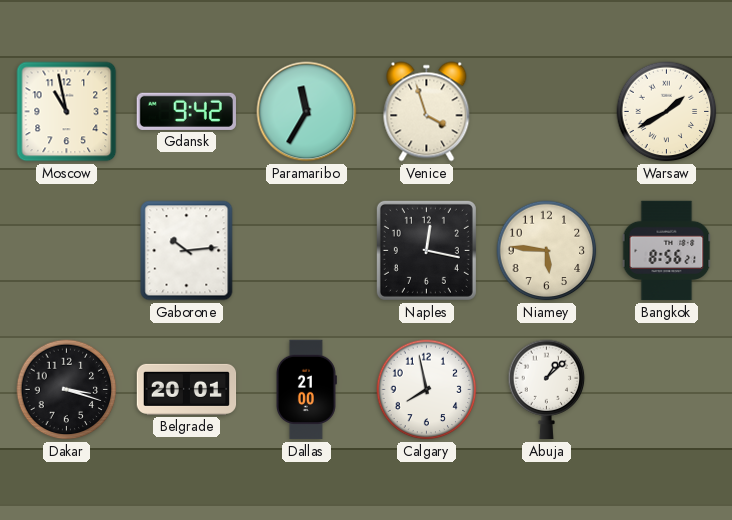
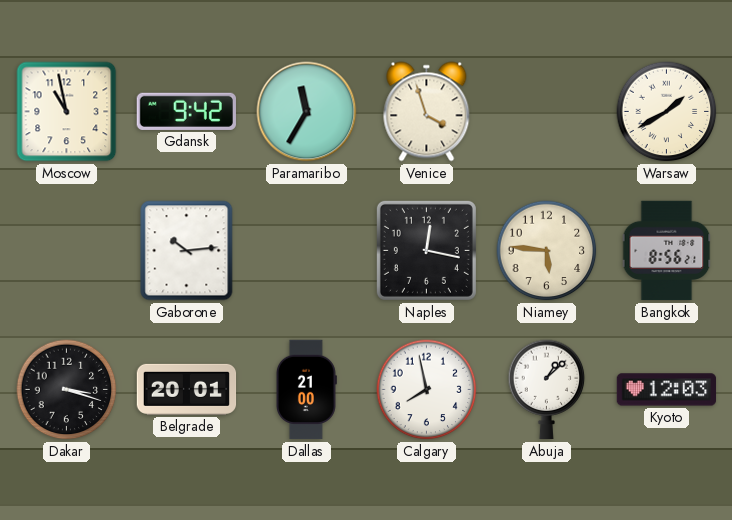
Kyoto: none -> 12:03
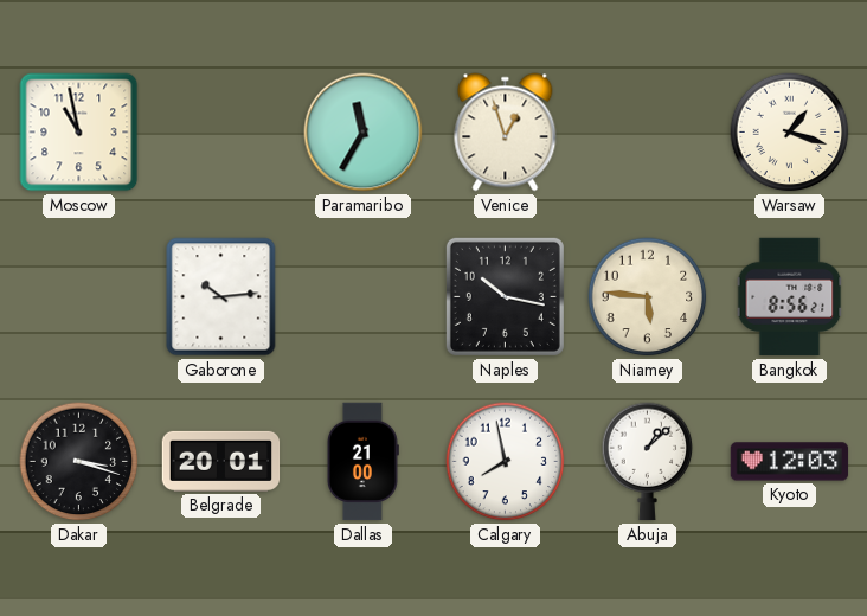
Gdansk: 9:42 -> none
Venice: 3:57 -> 12:57
Warsaw: 1:40 -> 1:18
Naples: 12:17 -> 10:17
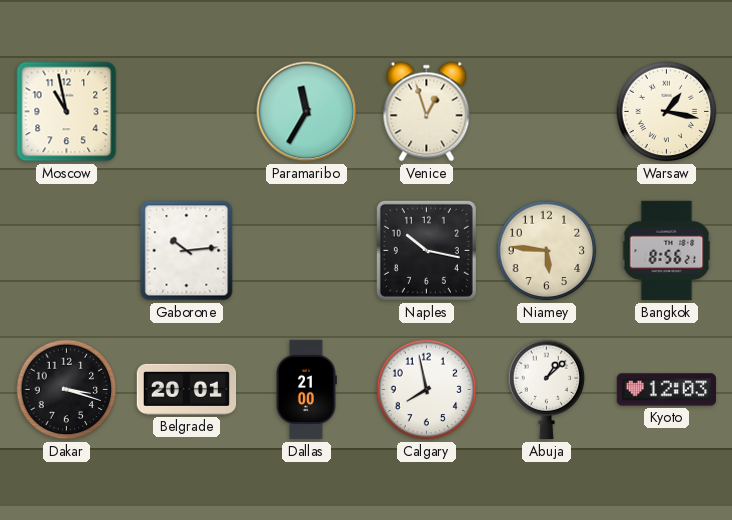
Warsaw: 1:18 -> 1:17
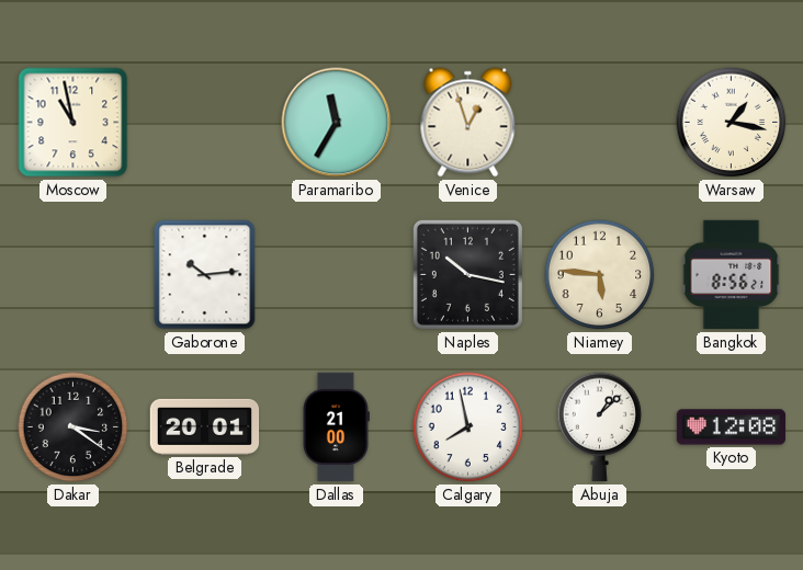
Dakar: 3:18 -> 3:21
Kyoto: 12:03 -> 12:08
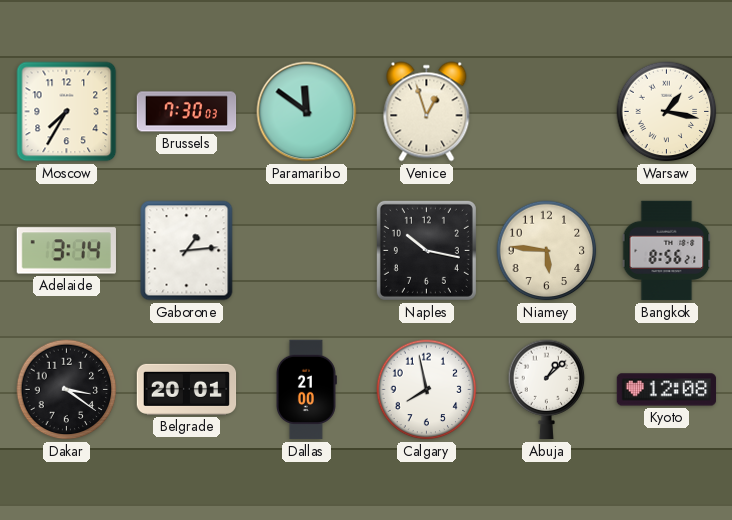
Moscow: 10:58 -> 7:35
Brussels: none -> 7:30
Paramaribo: 11:35 -> 11:51
Adelaide: none -> 3:14
Gaborone: 10:14 -> 1:14
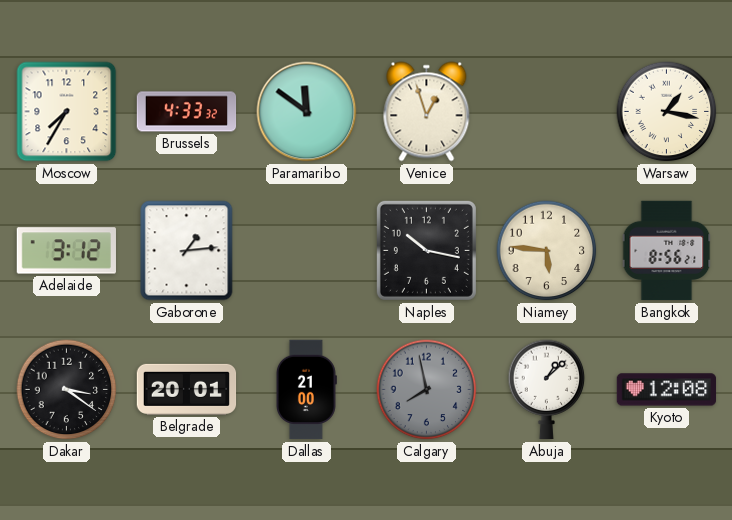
Brussels: 7:30 -> 4:33
Adelaide: 3:14 -> 3:12
Calgary dial: white -> grey
